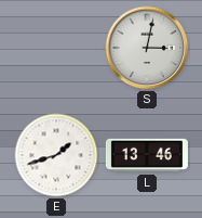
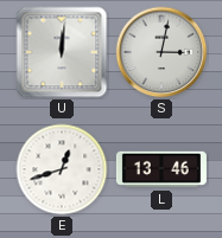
U: none -> 12:01
E: 1:42 -> 12:42
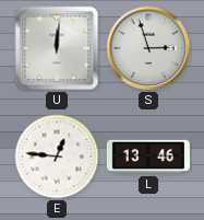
S: 3:02 -> 2:57
E: 12:42 -> 12:46
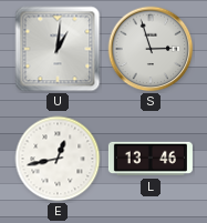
U: 12:01 -> 1:01
E: 12:46 -> 12:43
